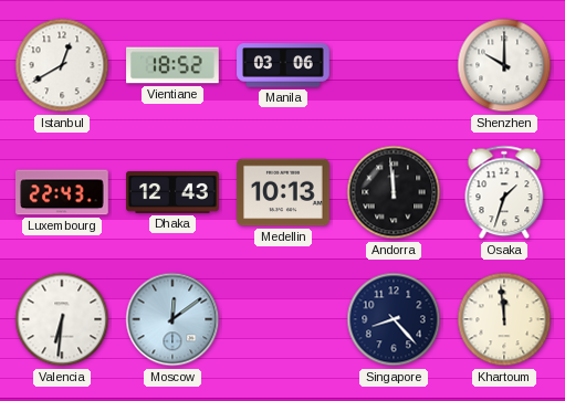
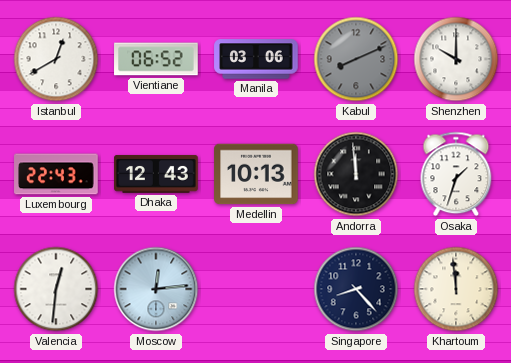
Vientiane: 18:52 -> 06:52
Kabul: none -> 8:11
Valencia: 6:31 -> 12:31
Moscow: 12:09 -> 12:14
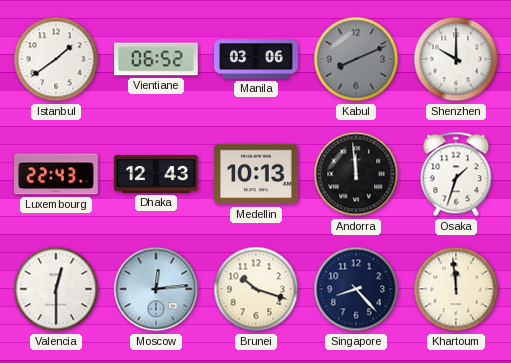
Istanbul: 12:40 -> 1:39
Valencia: 12:31 -> 12:30
Brunei: none -> 10:18
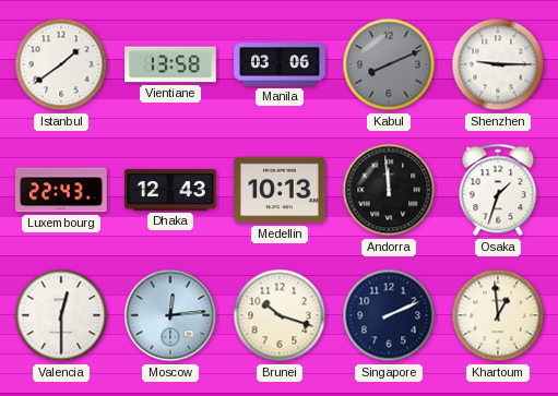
Vientiane: 06:52 -> 13:58
Shenzhen: 10:00 -> 9:15
Singapore: 8:23 -> 2:11
Khartoum: 11:59 -> 12:59
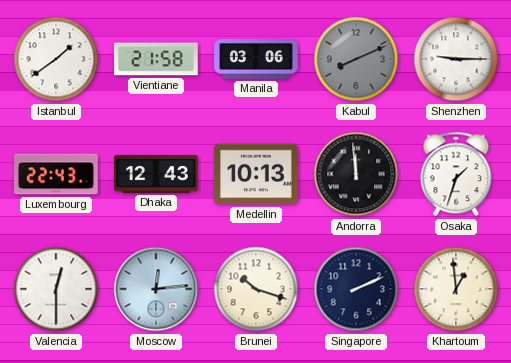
Vientiane: 13:58 -> 21:58
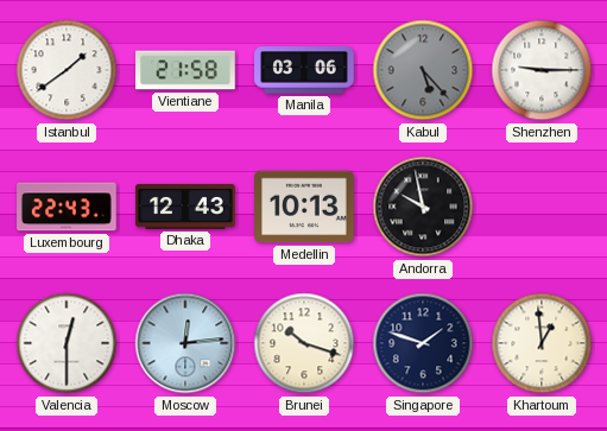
Kabul: 8:11 -> 5:23
Andorra: 11:59 -> 9:58
Osaka: 1:33 -> none
Singapore: 2:11 -> 1:48
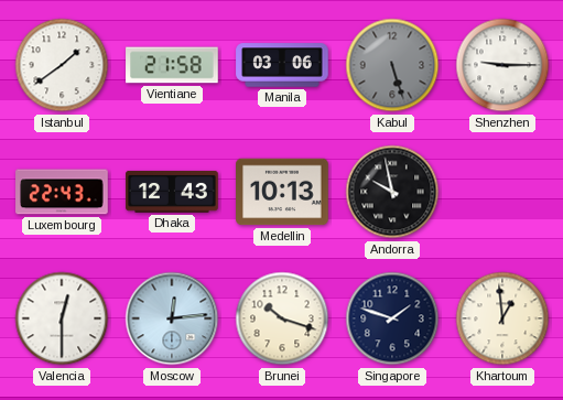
Kabul: 5:23 -> 5:27
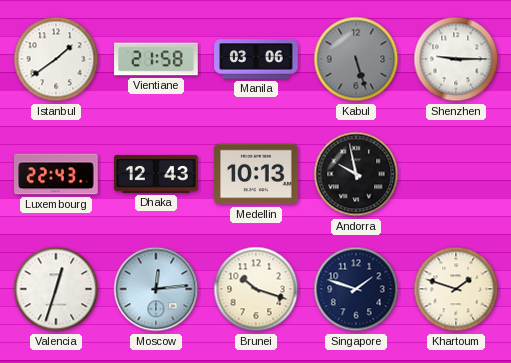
Valencia: 12:30 -> 12:33
Khartoum: 12:59 -> 1:48
